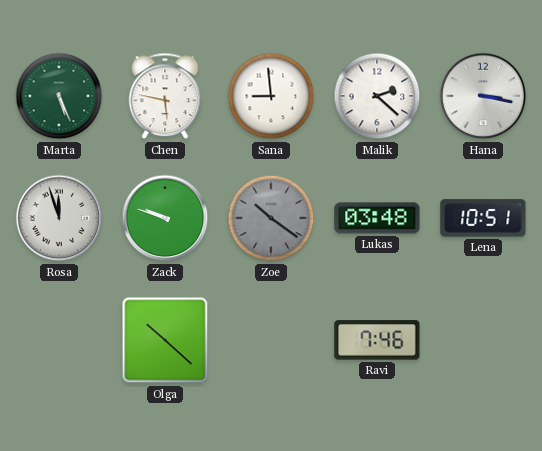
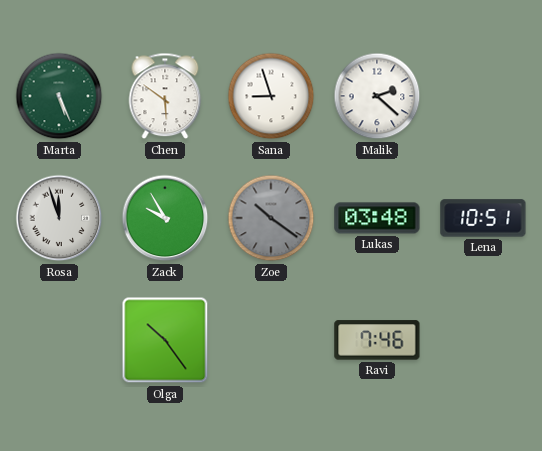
Chen: 5:47 -> 5:51
Sana: 8:59 -> 8:57
Hana: 3:17 -> none
Zack: 9:48 -> 9:55
Olga: 10:22 -> 10:24
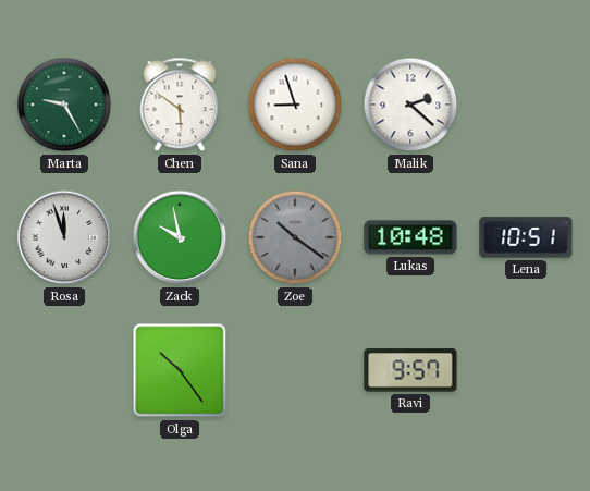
Marta: 5:26 -> 9:25
Zack: 9:55 -> 9:58
Lukas: 03:48 -> 10:48
Ravi: 7:46 -> 9:57
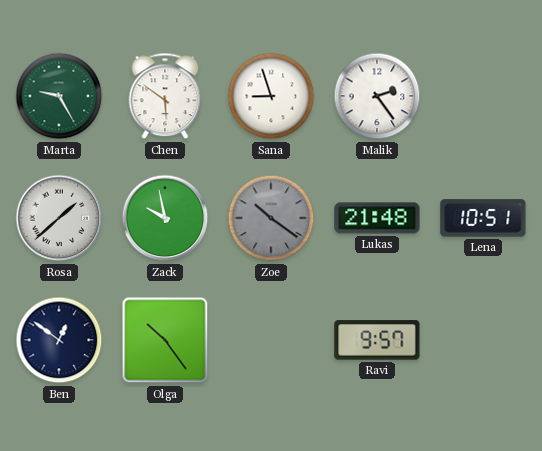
Malik: 2:22 -> 2:24
Rosa: 11:57 -> 1:38
Lukas: 10:48 -> 21:48
Ben: none -> 12:51
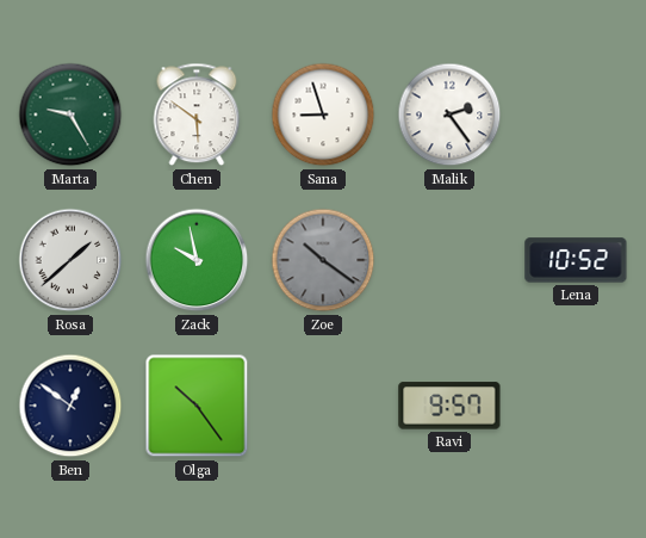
Lukas: 21:48 -> none
Lena: 10:51 -> 10:52
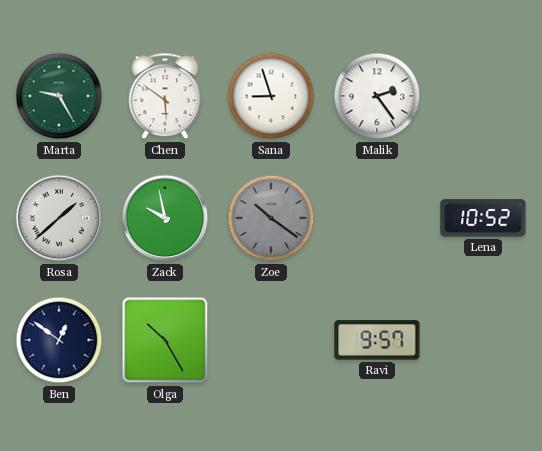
Olga: 10:24 -> 10:25
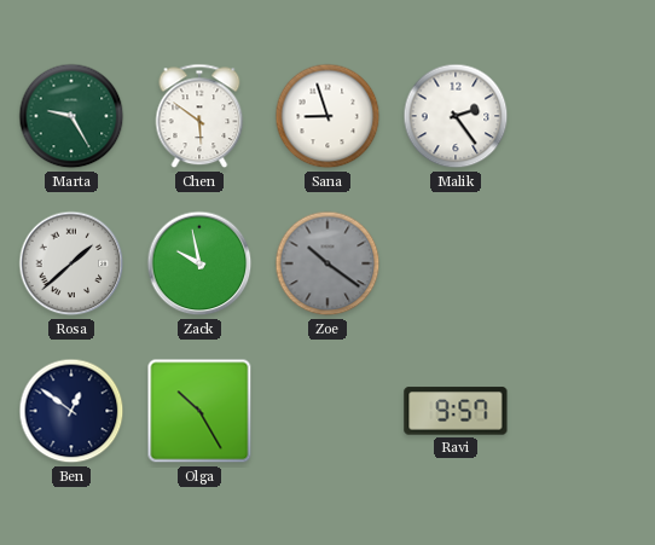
Lena: 10:52 -> none
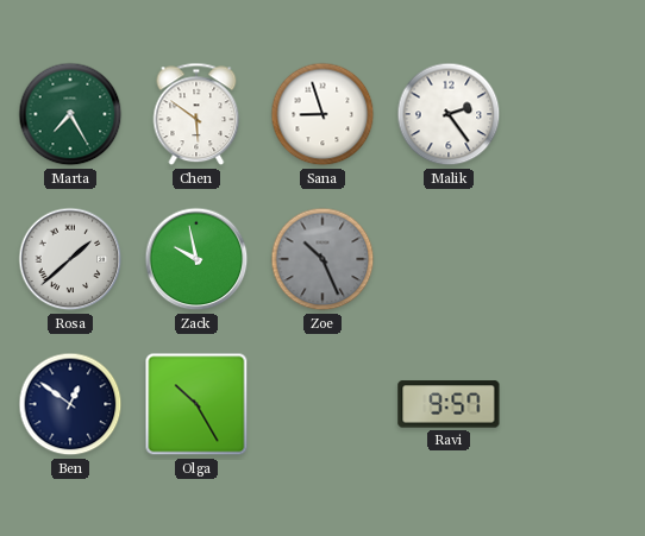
Marta: 9:25 -> 7:25
Zoe: 10:21 -> 10:26
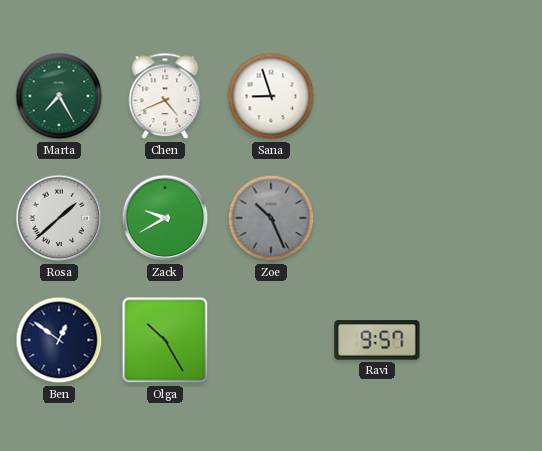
Chen: 5:51 -> 4:41
Malik: 2:24 -> none
Zack: 9:58 -> 9:40
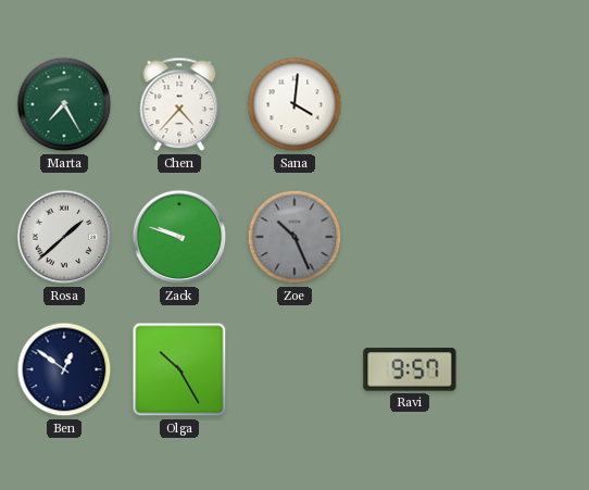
Chen: 4:41 -> 4:37
Sana: 8:57 -> 4:01
Zack: 9:40 -> 9:48
